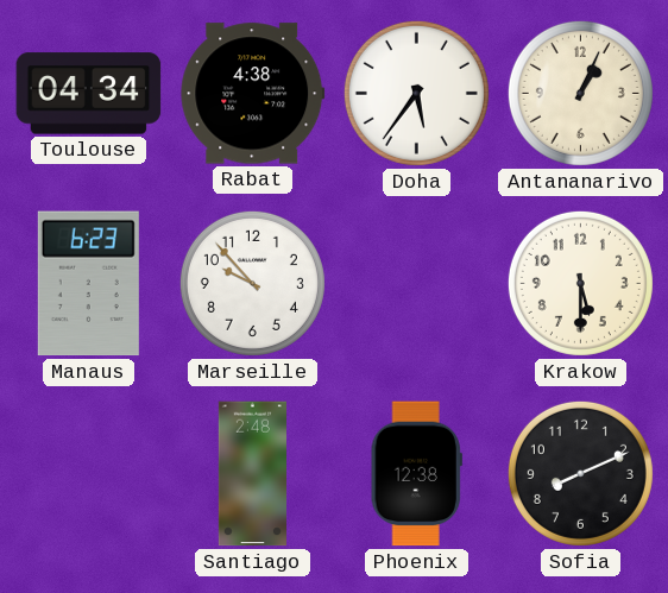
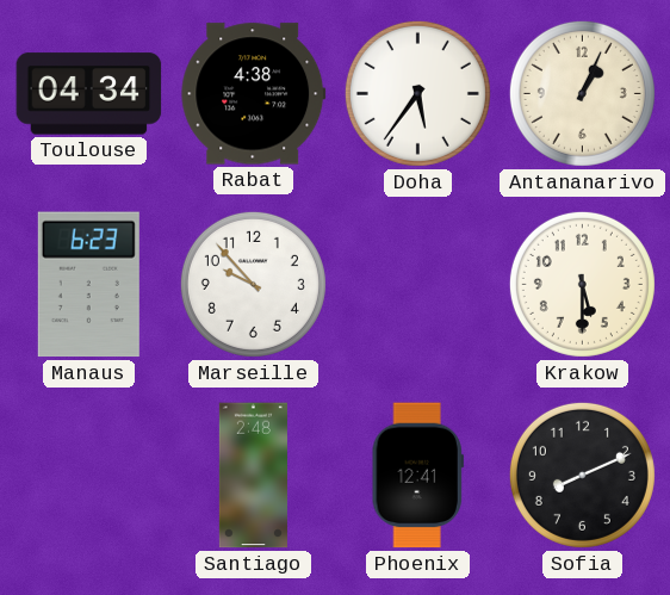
Phoenix: 12:38 -> 12:41
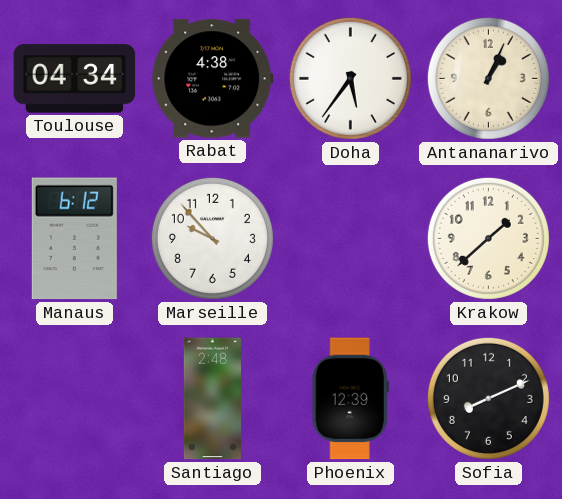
Manaus: 6:23 -> 6:12
Krakow: 5:30 -> 1:38
Phoenix: 12:41 -> 12:39
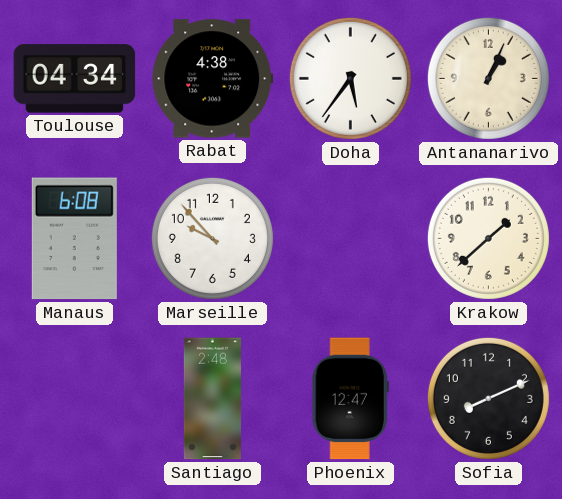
Manaus: 6:12 -> 6:08
Phoenix: 12:39 -> 12:47
